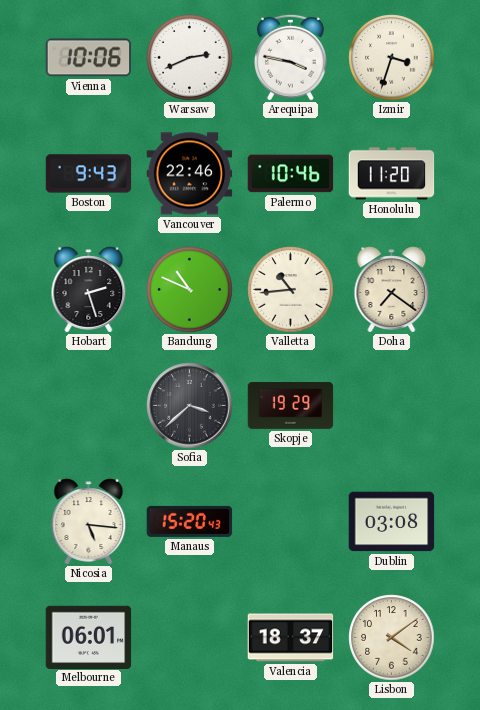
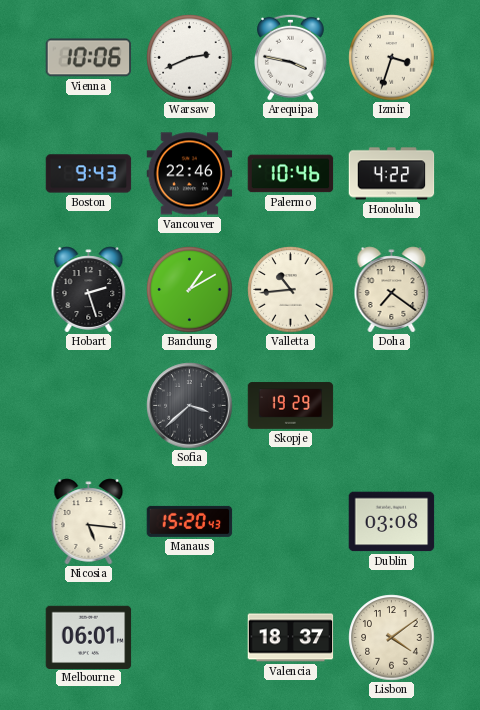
Honolulu: 11:20 -> 4:22
Bandung: 10:49 -> 1:10
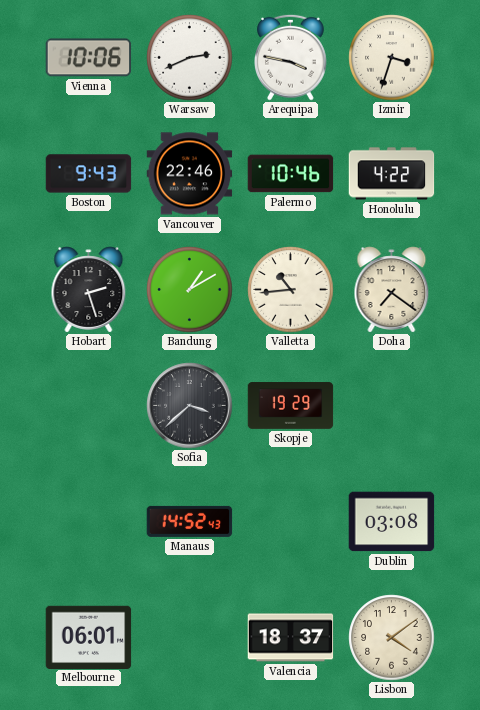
Nicosia: 5:16 -> none
Manaus: 15:20 -> 14:52
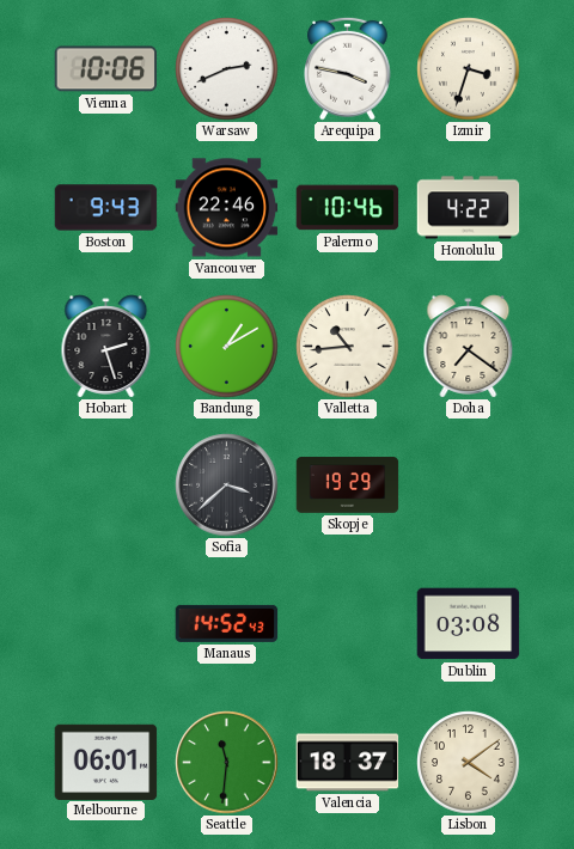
Seattle: none -> 11:31
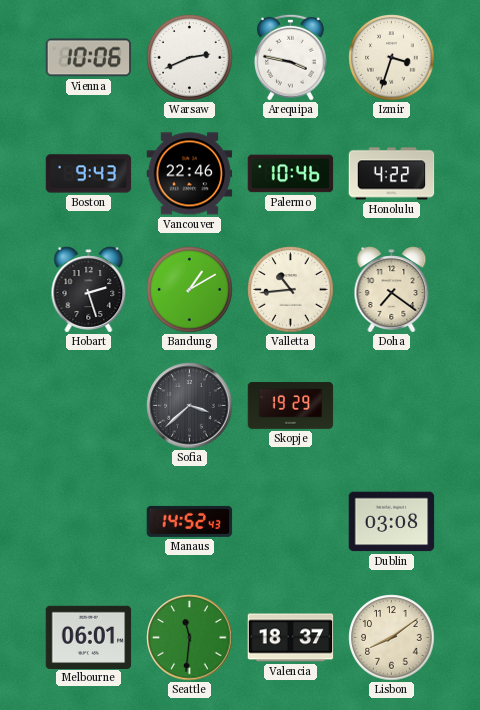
Lisbon: 4:09 -> 8:09
